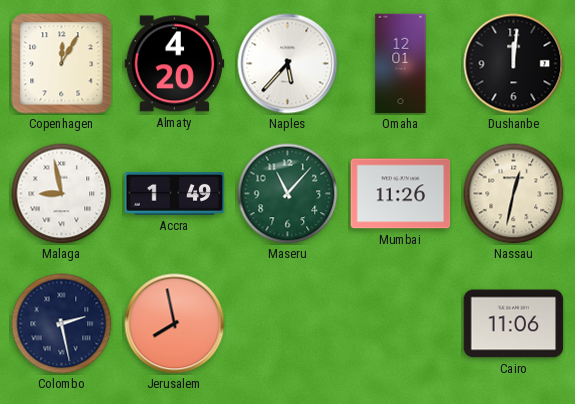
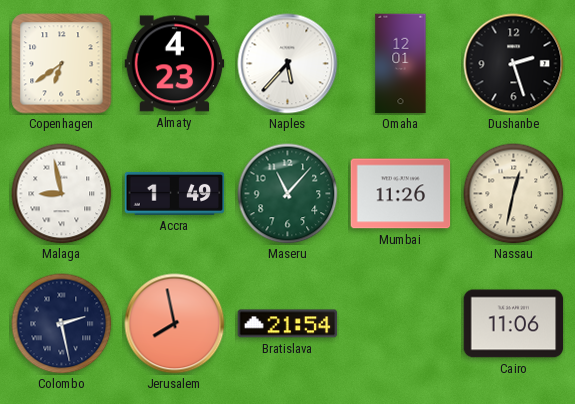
Copenhagen: 12:05 -> 6:39
Almaty: 4:20 -> 4:23
Dushanbe: 12:01 -> 2:27
Bratislava: none -> 21:54
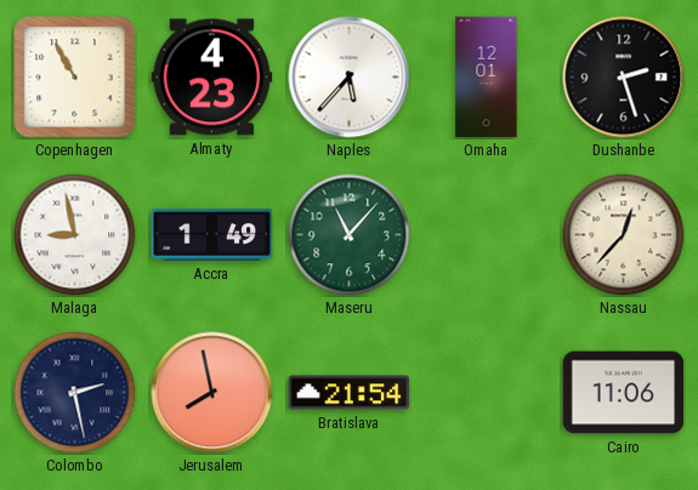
Copenhagen: 6:39 -> 10:55
Mumbai: 11:26 -> none
Nassau: 12:32 -> 12:37
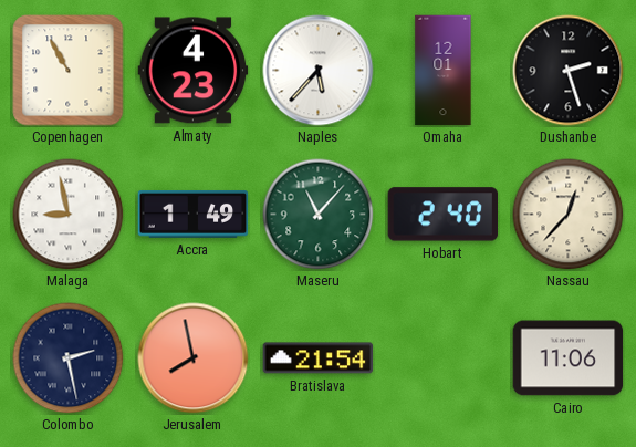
Hobart: none -> 2:40
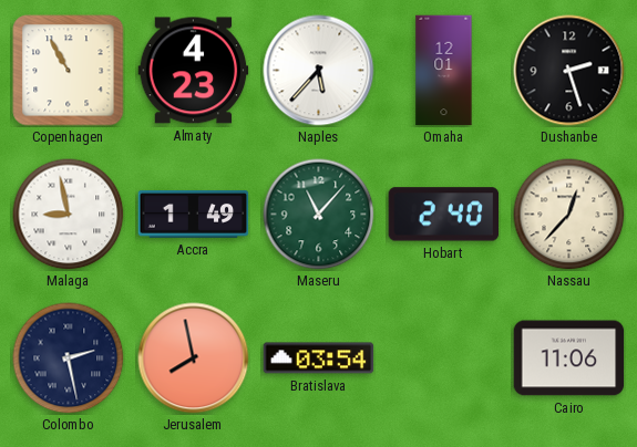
Bratislava: 21:54 -> 03:54
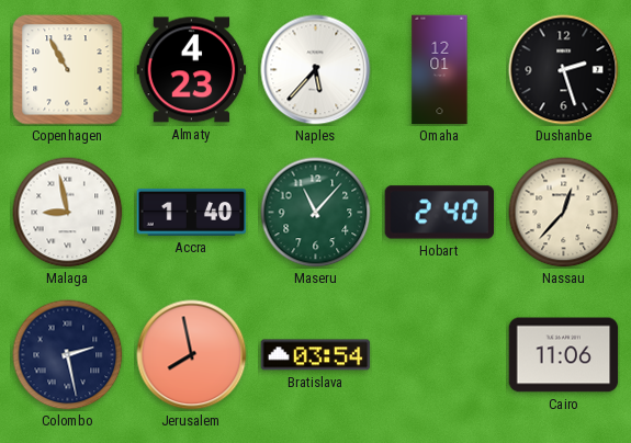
Accra: 1:49 -> 1:40
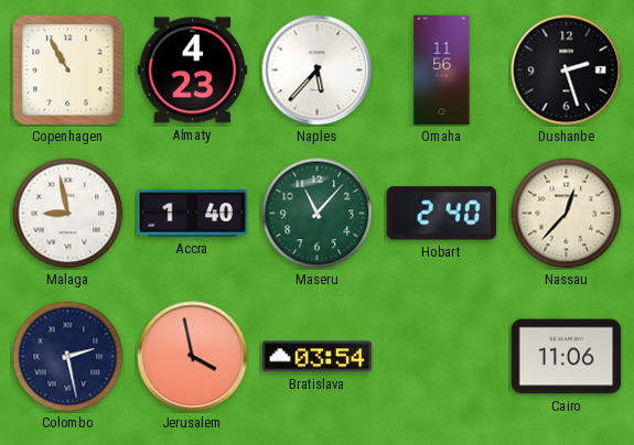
Omaha: 12:01 -> 11:56
Jerusalem: 7:58 -> 3:58
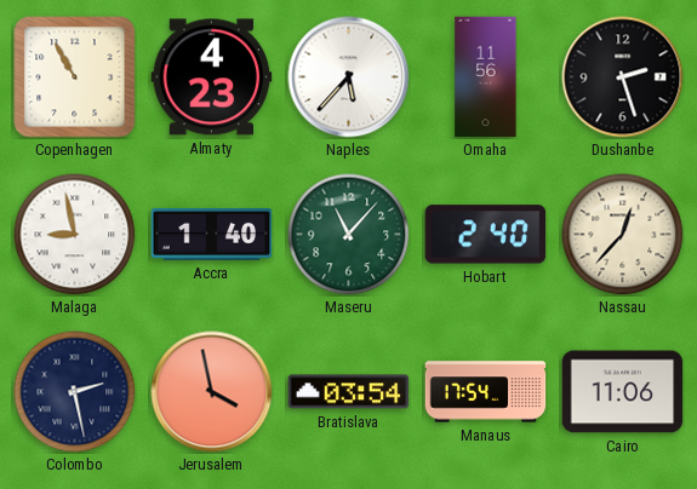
Manaus: none -> 17:54
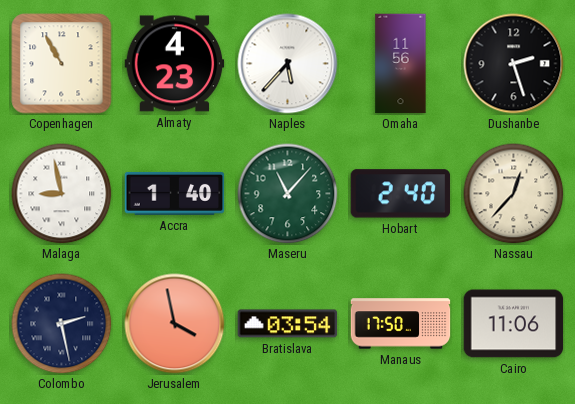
Manaus: 17:54 -> 17:50
